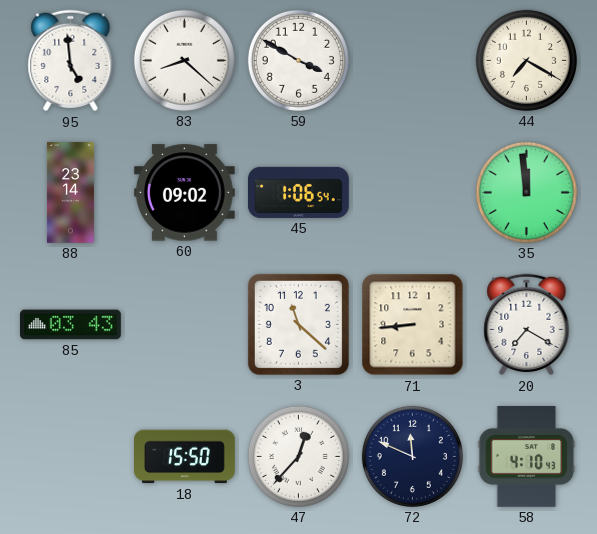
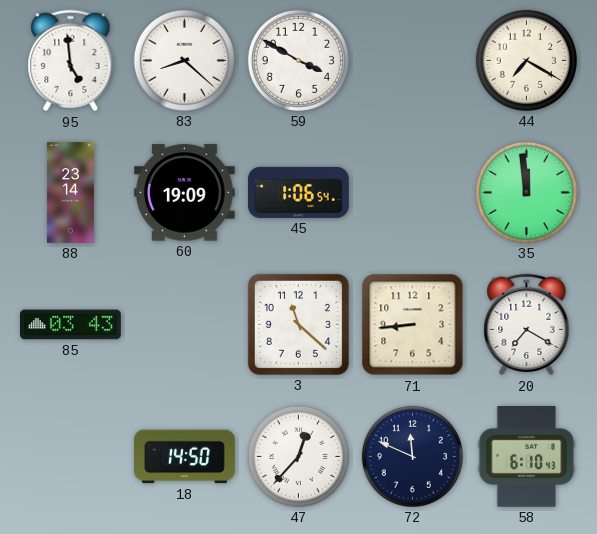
60: 09:02 -> 19:09
18: 15:50 -> 14:50
58: 4:10 -> 6:10
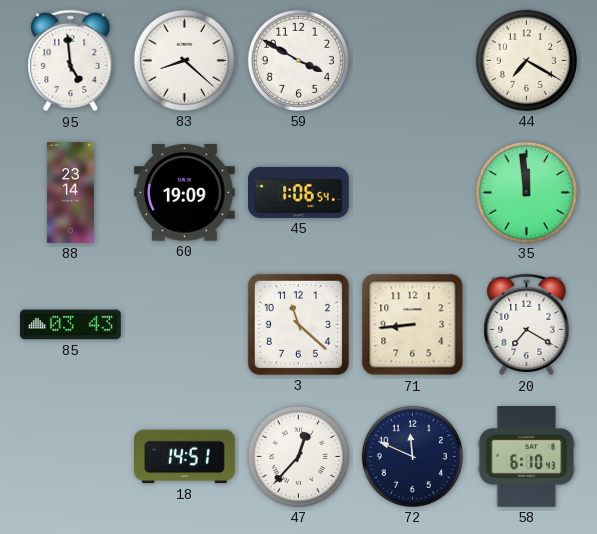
18: 14:50 -> 14:51
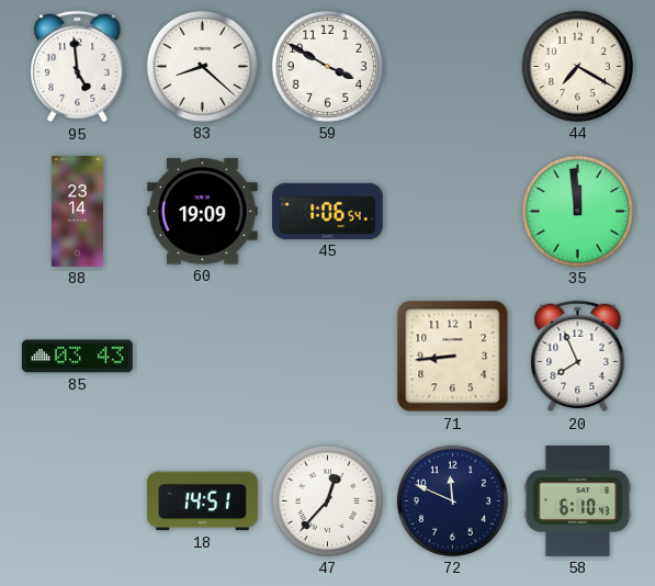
3: 11:22 -> none
20: 7:20 -> 7:56
